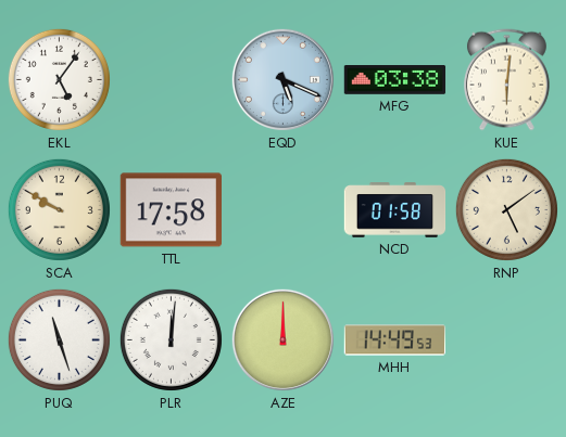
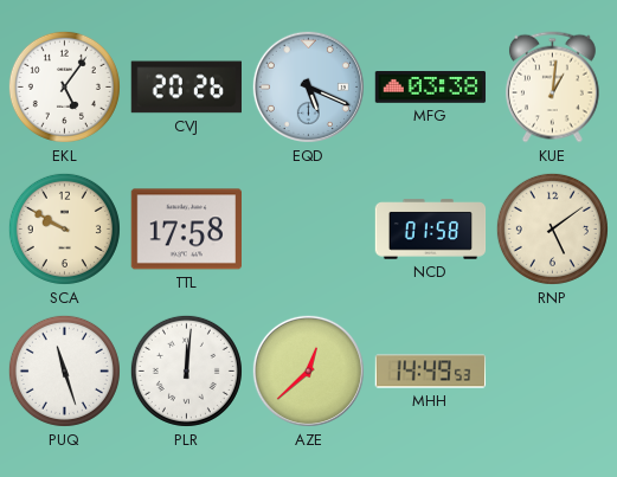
CVJ: none -> 20:26
KUE: 6:01 -> 1:01
AZE: 12:00 -> 12:38
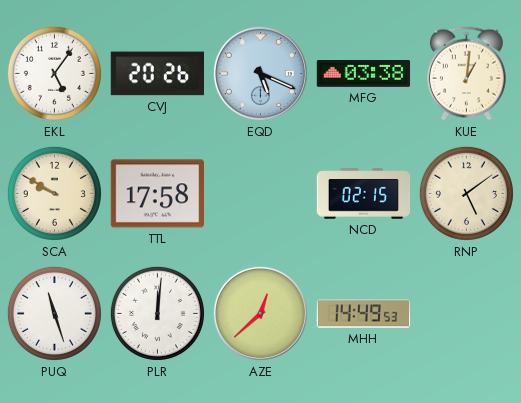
NCD: 01:58 -> 02:15
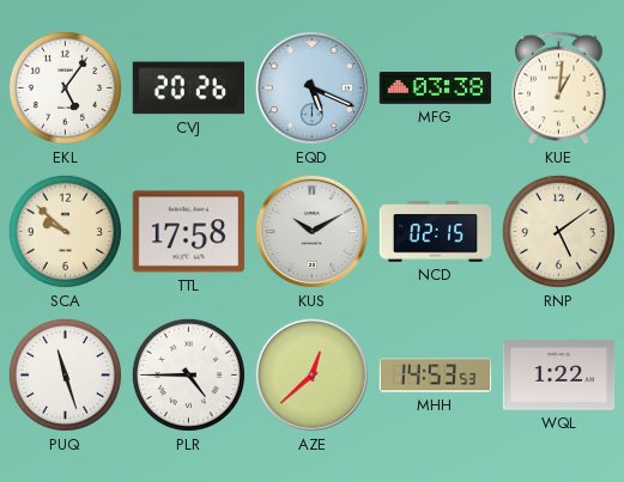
SCA: 9:50 -> 9:52
KUS: none -> 10:10
PLR: 12:01 -> 4:45
MHH: 14:49 -> 14:53
WQL: none -> 1:22
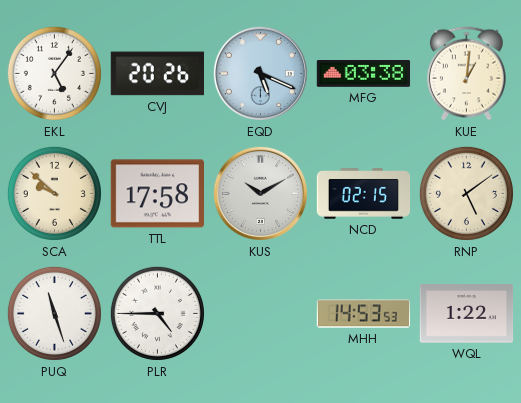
AZE: 12:38 -> none
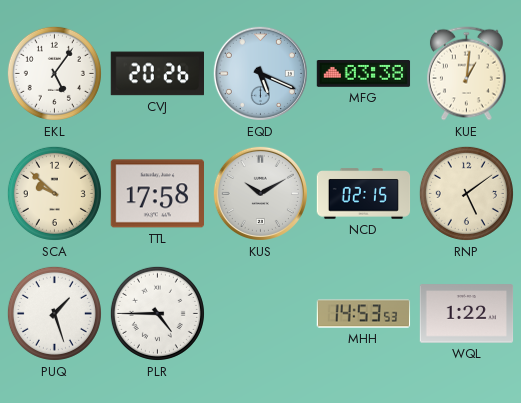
PUQ: 11:27 -> 1:27
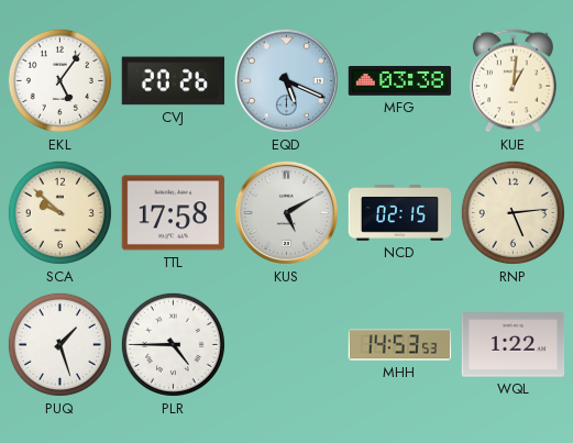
KUS: 10:10 -> 5:10
RNP: 5:09 -> 5:14
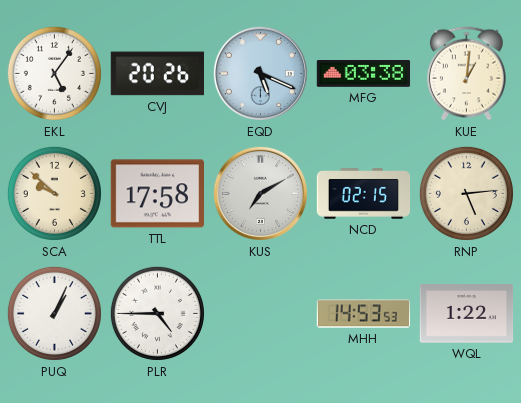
KUS: 5:10 -> 7:10
PUQ: 1:27 -> 1:04
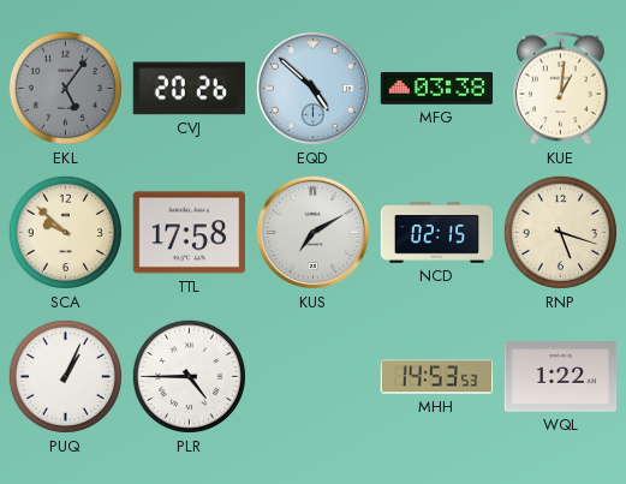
EKL dial: white -> grey
EQD: 5:19 -> 4:52
RNP: 5:14 -> 5:18
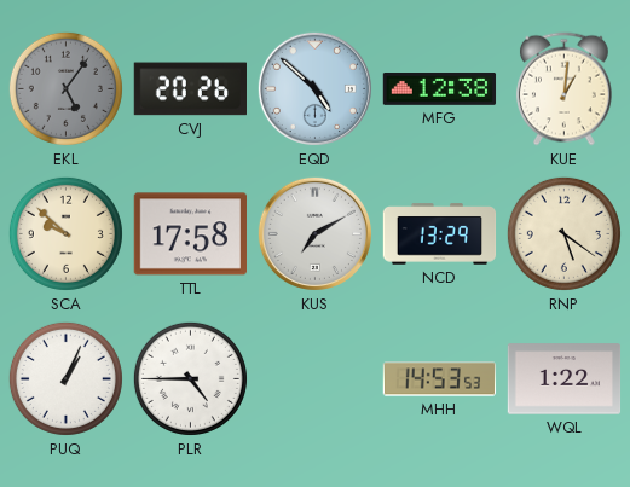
MFG: 03:38 -> 12:38
NCD: 02:15 -> 13:29
RNP: 5:18 -> 5:21
